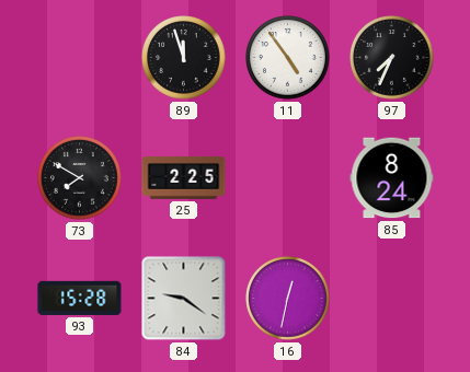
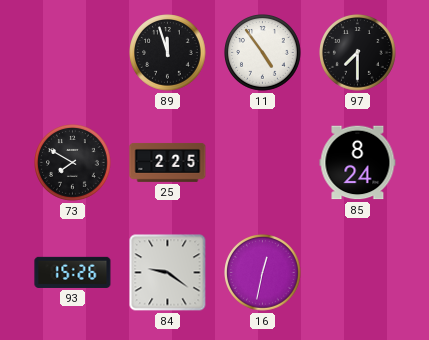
97: 7:34 -> 7:30
93: 15:28 -> 15:26
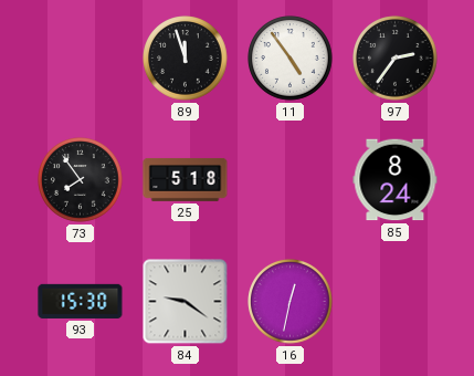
97: 7:30 -> 2:36
73: 7:50 -> 7:54
25: 2:25 -> 5:18
93: 15:26 -> 15:30
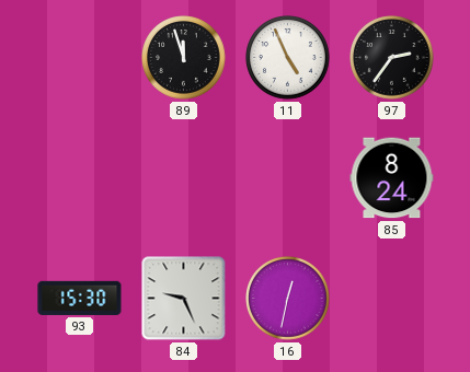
11: 4:54 -> 4:56
73: 7:54 -> none
25: 5:18 -> none
84: 9:21 -> 9:26
